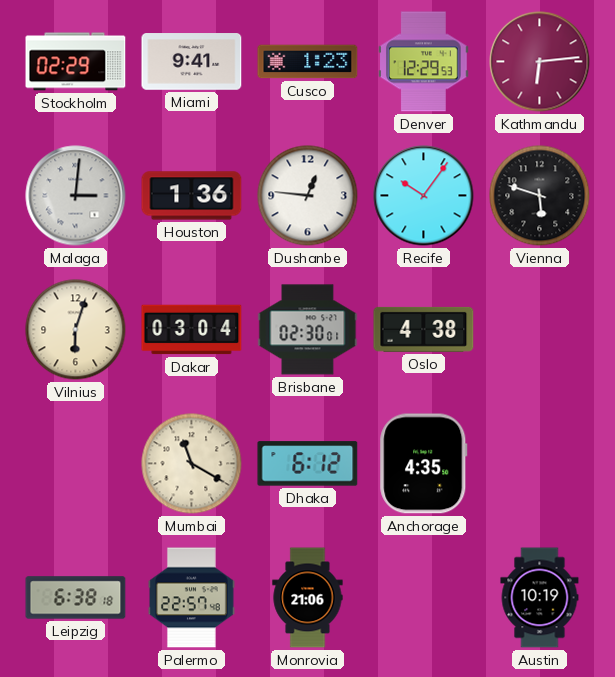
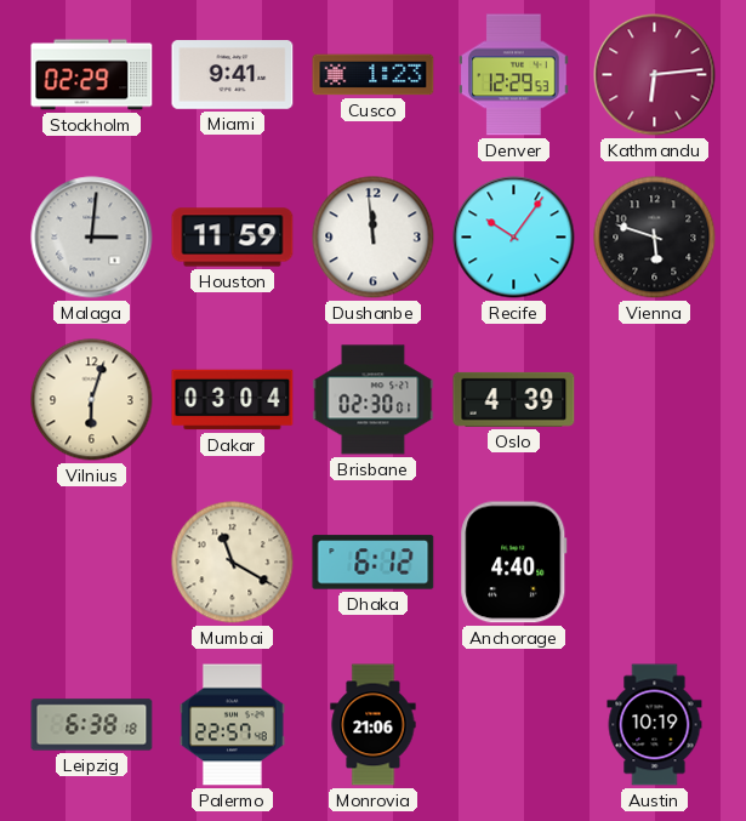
Houston: 1:36 -> 11:59
Dushanbe: 12:46 -> 11:59
Oslo: 4:38 -> 4:39
Anchorage: 4:35 -> 4:40
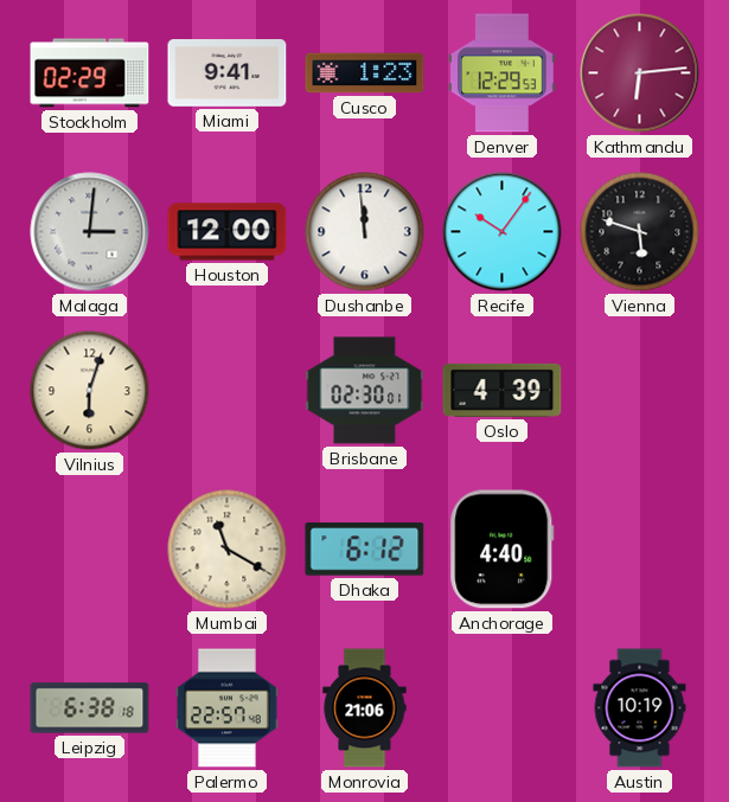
Houston: 11:59 -> 12:00
Dakar: 03:04 -> none
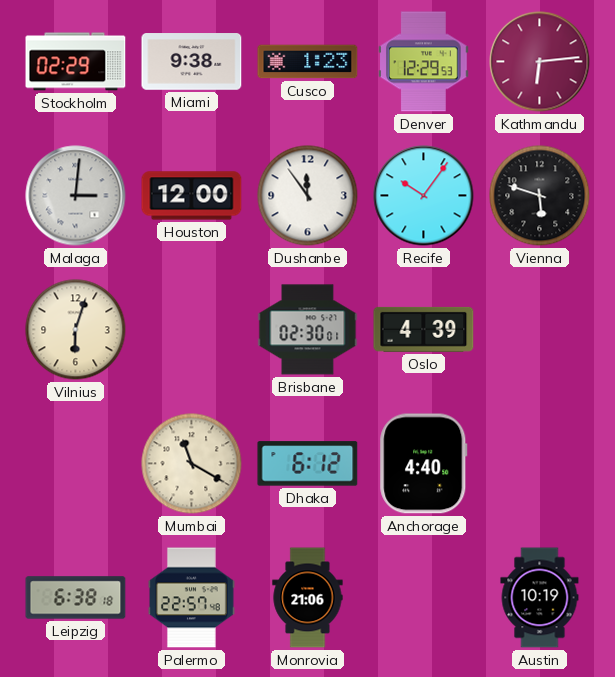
Miami: 9:41 -> 9:38
Dushanbe: 11:59 -> 11:54
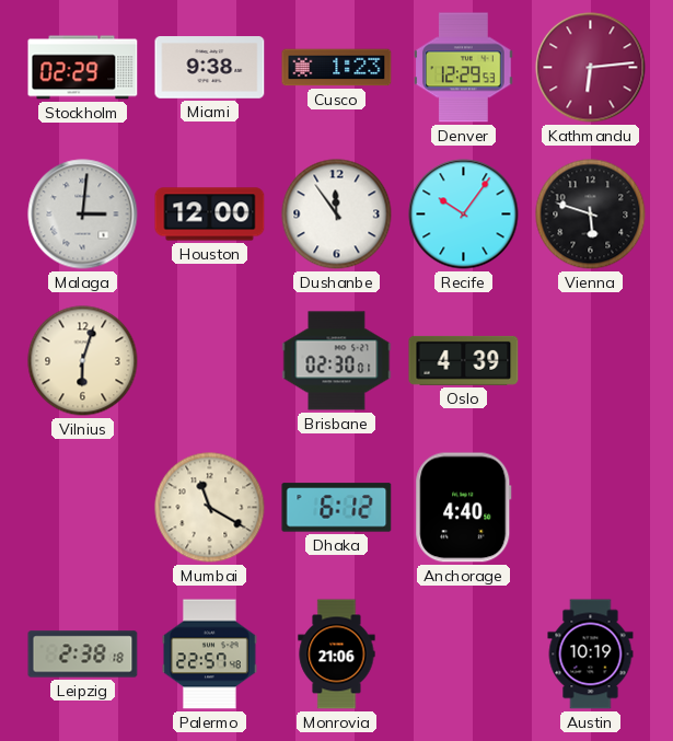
Leipzig: 6:38 -> 2:38
